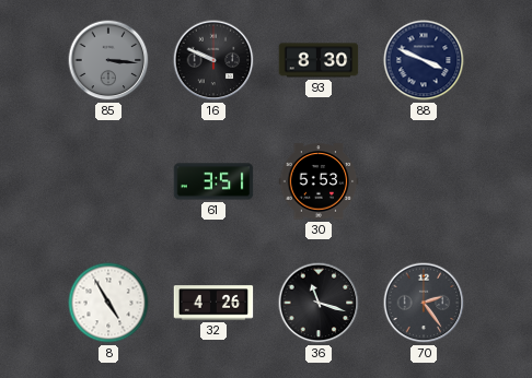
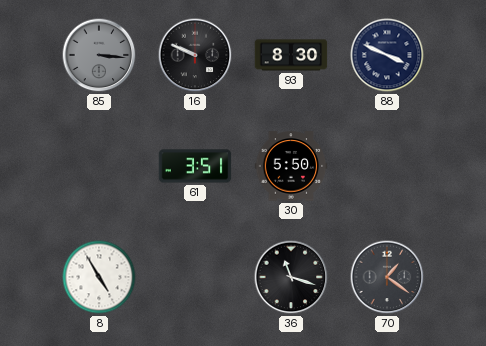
30: 5:53 -> 5:50
32: 4:26 -> none
70: 2:24 -> 1:21
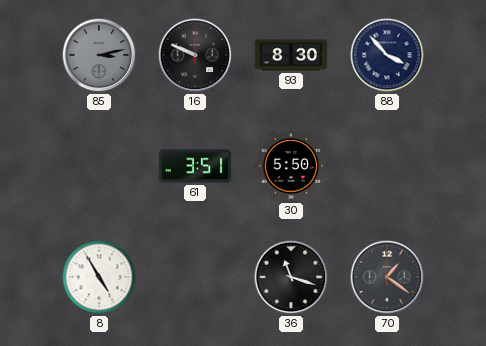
85: 3:16 -> 3:13
88: 3:49 -> 3:53
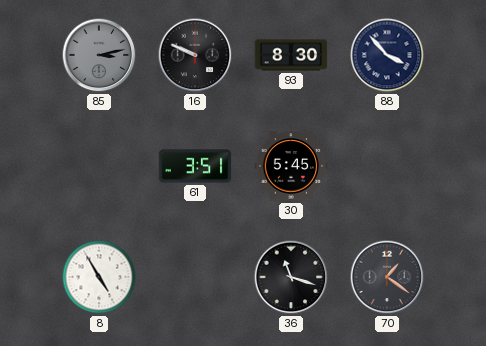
30: 5:50 -> 5:45
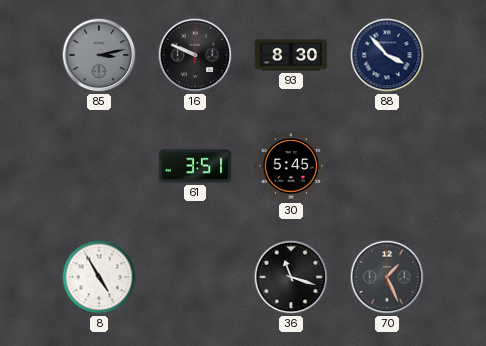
70: 1:21 -> 1:26
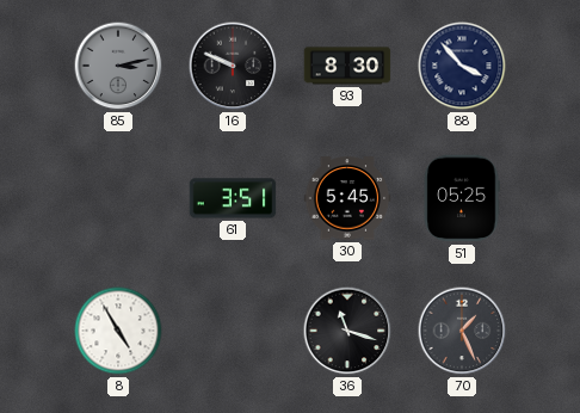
51: none -> 05:25
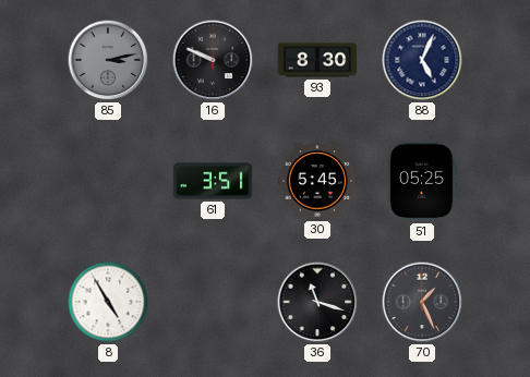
88: 3:53 -> 5:04
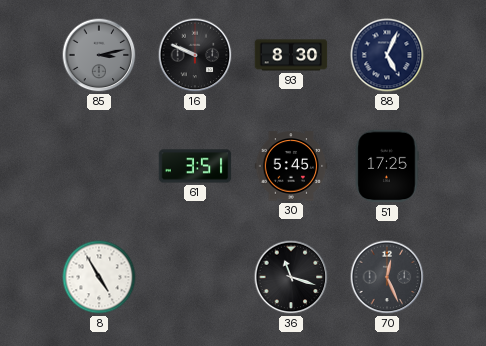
51: 05:25 -> 17:25
70: 1:26 -> 12:26
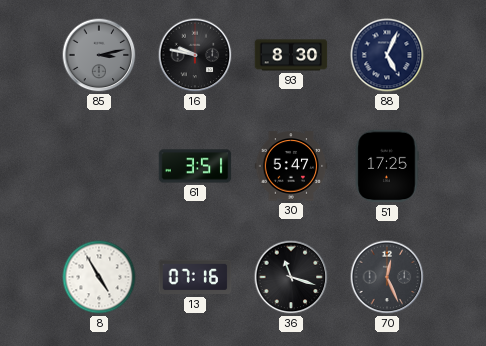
16: 9:49 -> 9:47
30: 5:45 -> 5:47
13: none -> 07:16
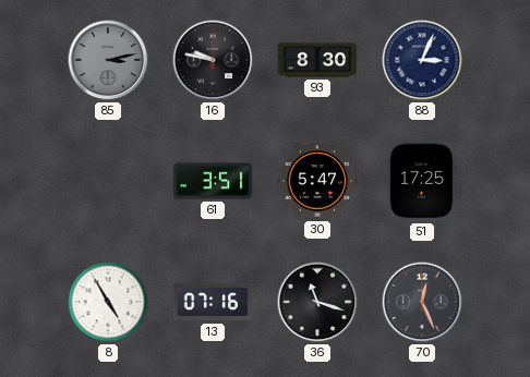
88: 5:04 -> 3:04
